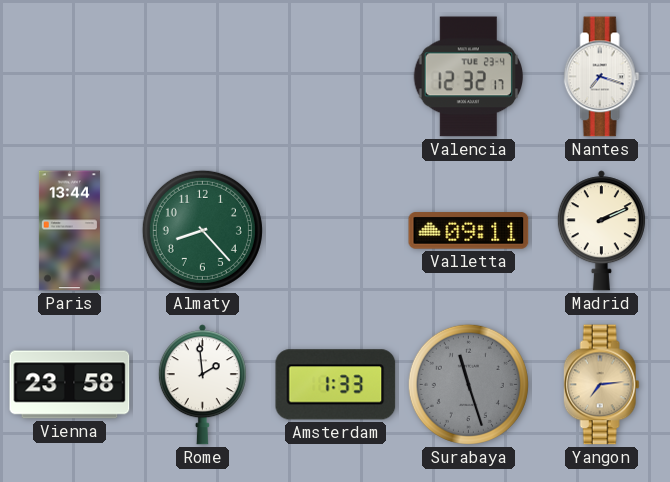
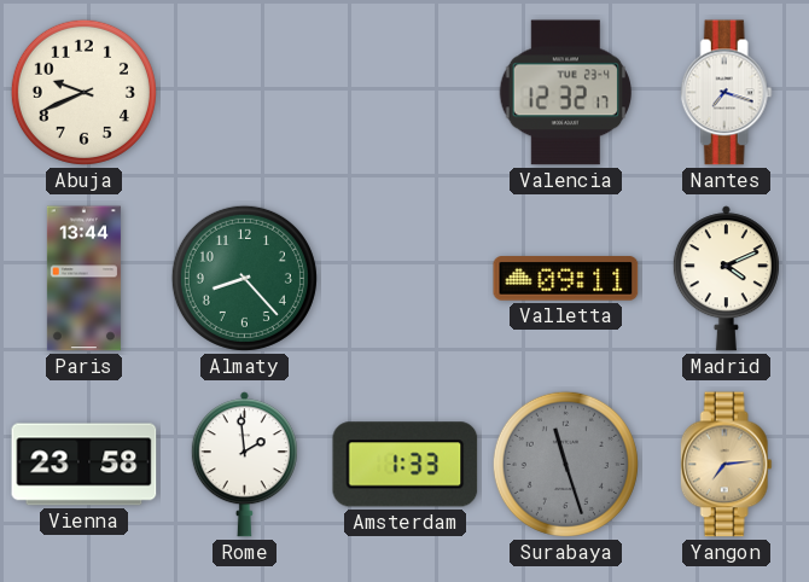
Abuja: none -> 9:41
Madrid: 2:11 -> 4:11
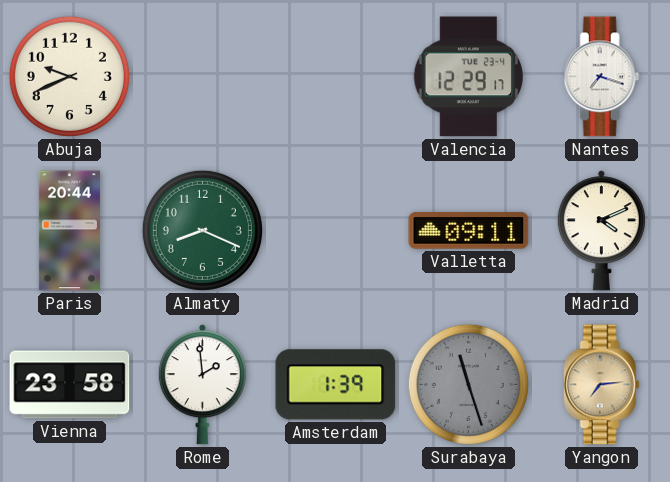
Valencia: 12:32 -> 12:29
Paris: 13:44 -> 20:44
Almaty: 8:23 -> 8:19
Amsterdam: 1:33 -> 1:39
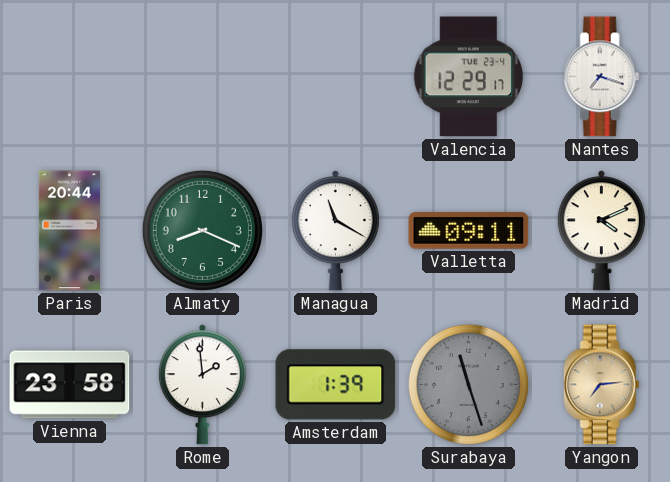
Abuja: 9:41 -> none
Managua: none -> 11:20
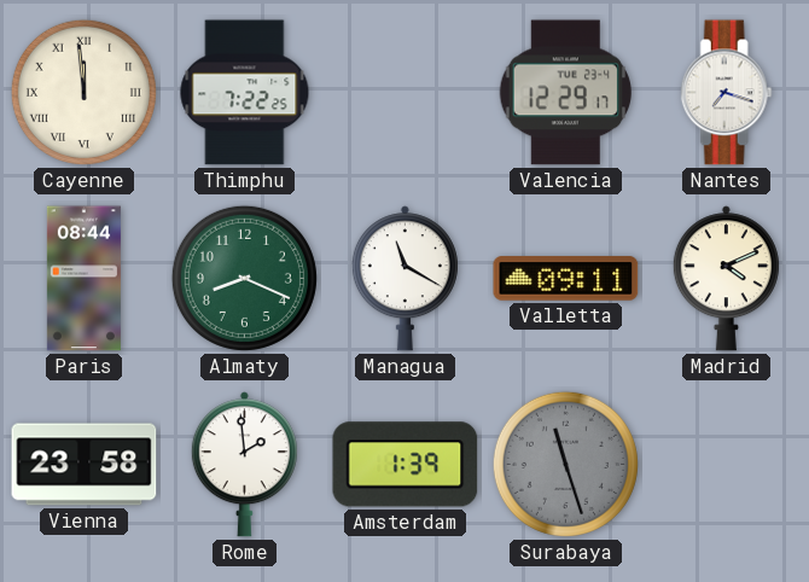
Cayenne: none -> 11:59
Thimphu: none -> 7:22
Paris: 20:44 -> 08:44
Yangon: 7:14 -> none
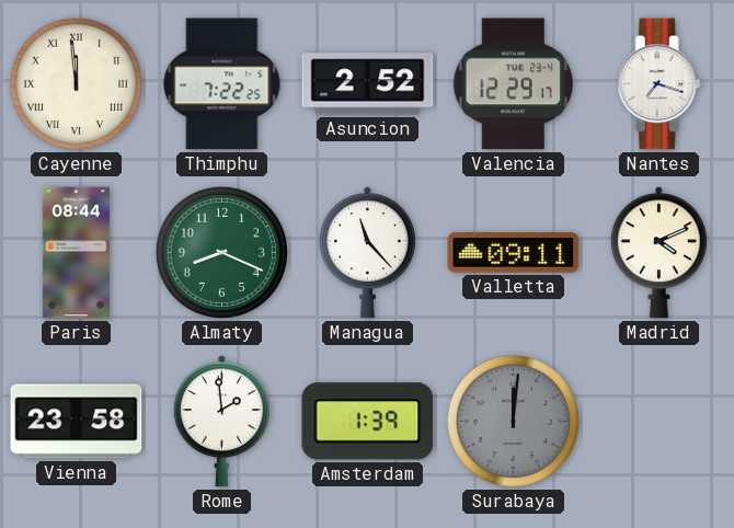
Asuncion: none -> 2:52
Managua: 11:20 -> 11:23
Surabaya: 11:27 -> 12:01
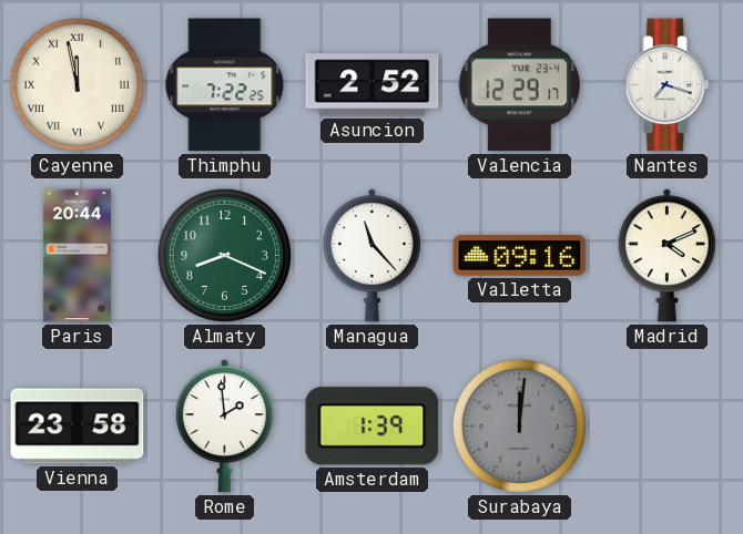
Cayenne: 11:59 -> 11:58
Paris: 08:44 -> 20:44
Valletta: 09:11 -> 09:16
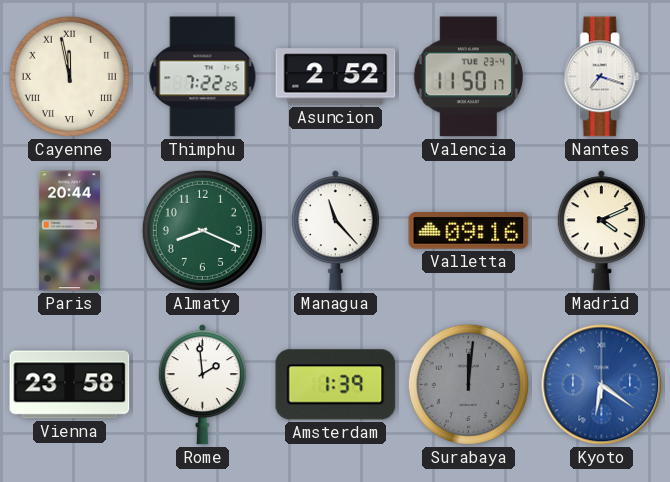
Valencia: 12:29 -> 11:50
Kyoto: none -> 6:21
